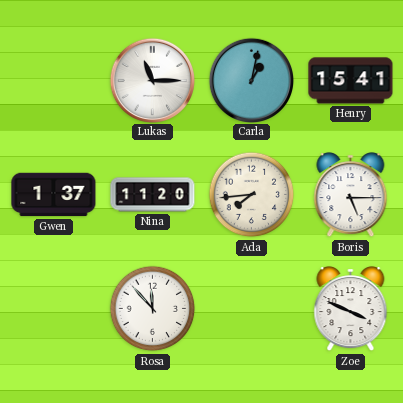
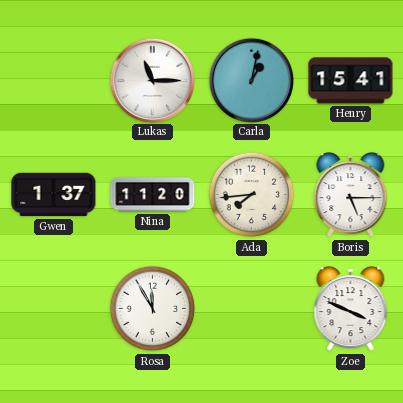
Rosa: 11:53 -> 11:55
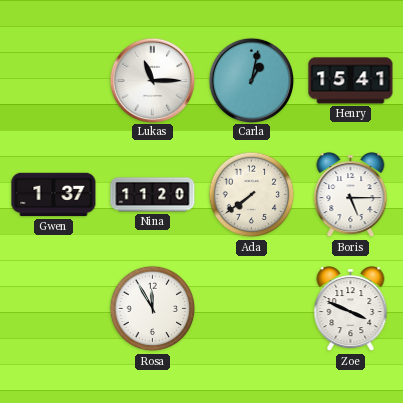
Ada: 7:44 -> 7:39
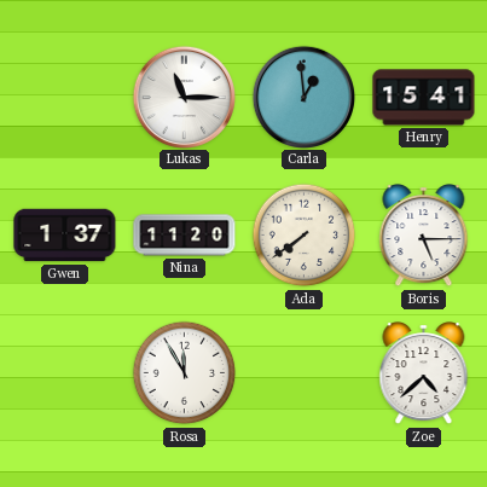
Carla: 1:02 -> 12:59
Zoe: 3:49 -> 4:38
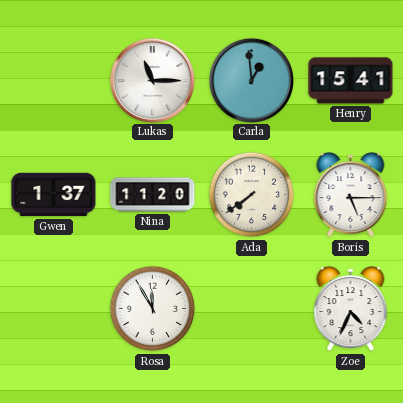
Zoe: 4:38 -> 4:34
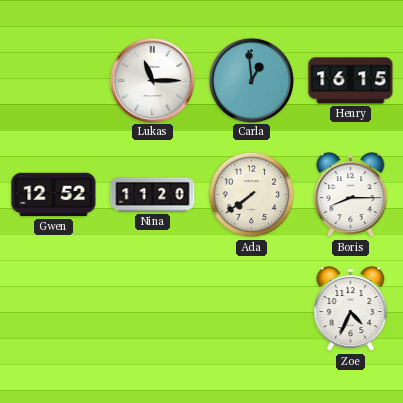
Henry: 15:41 -> 16:15
Gwen: 1:37 -> 12:52
Boris: 5:15 -> 8:15
Rosa: 11:55 -> none
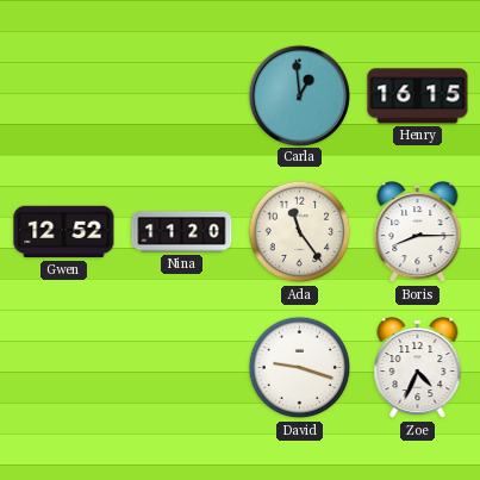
Lukas: 11:15 -> none
Ada: 7:39 -> 11:24
David: none -> 9:18
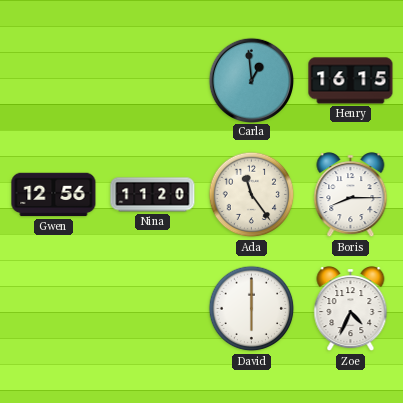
Gwen: 12:52 -> 12:56
David: 9:18 -> 6:00
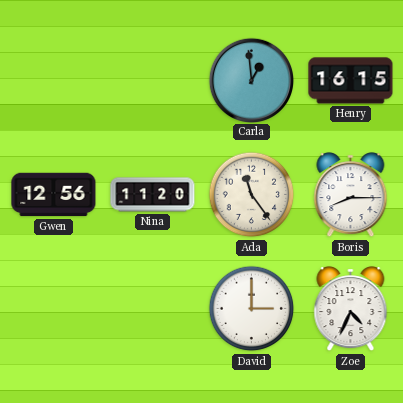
David: 6:00 -> 3:00
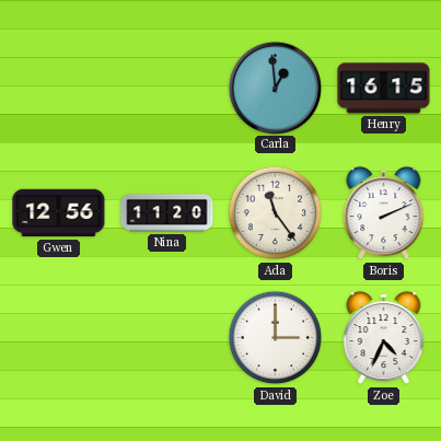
Boris: 8:15 -> 2:11
